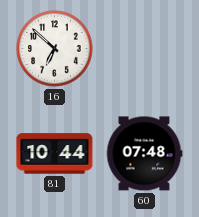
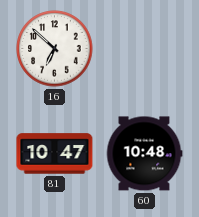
81: 10:44 -> 10:47
60: 07:48 -> 10:48
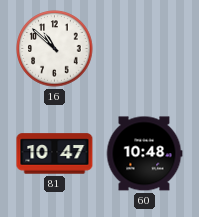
16: 6:52 -> 10:52
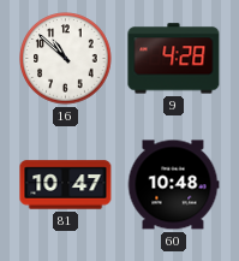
9: none -> 4:28
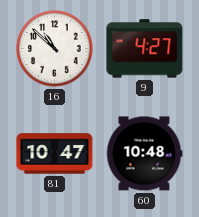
9: 4:28 -> 4:27
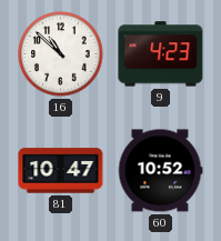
9: 4:27 -> 4:23
60: 10:48 -> 10:52
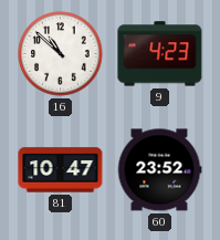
60: 10:52 -> 23:52
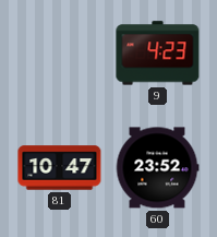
16: 10:52 -> none
